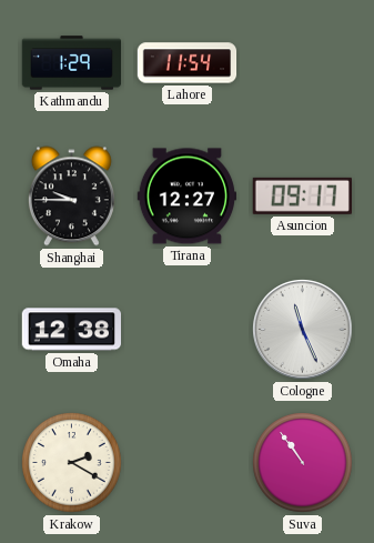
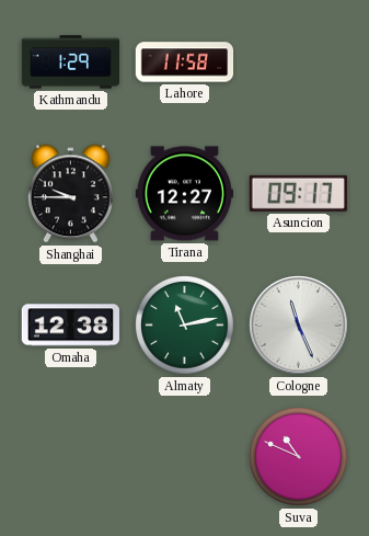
Lahore: 11:54 -> 11:58
Almaty: none -> 11:13
Krakow: 2:20 -> none
Suva: 10:54 -> 10:49
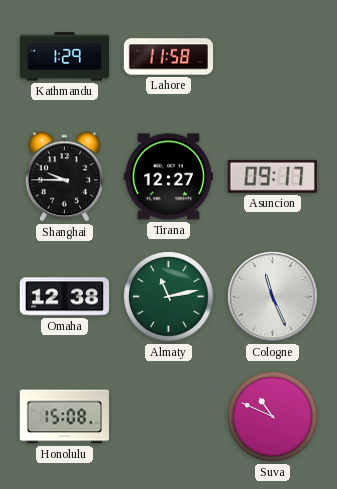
Honolulu: none -> 15:08
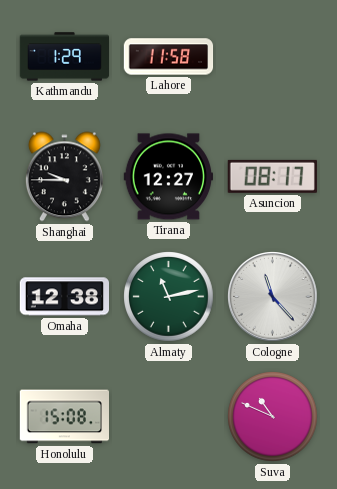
Asuncion: 09:17 -> 08:17
Cologne: 11:26 -> 11:23
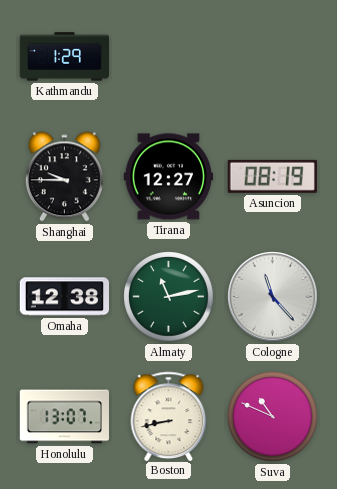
Lahore: 11:58 -> none
Asuncion: 08:17 -> 08:19
Honolulu: 15:08 -> 13:07
Boston: none -> 8:43
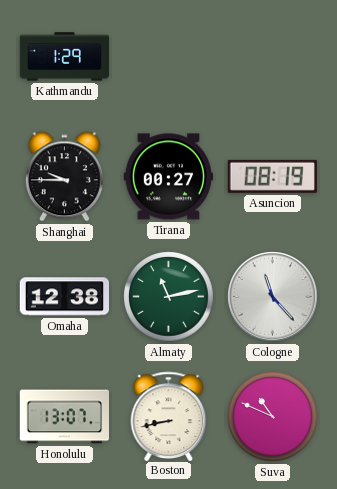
Tirana: 12:27 -> 00:27
